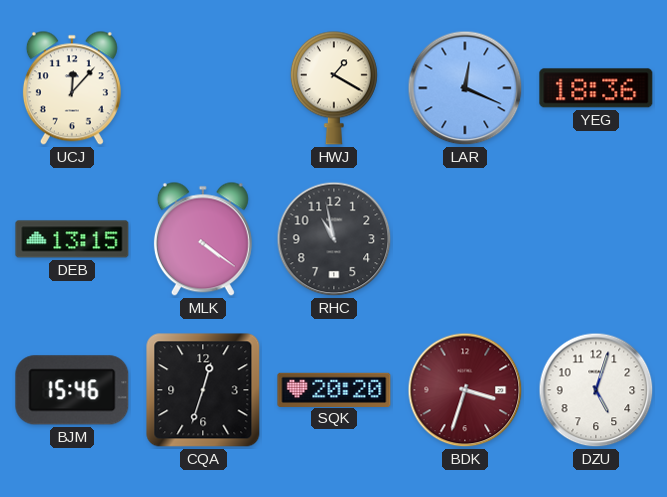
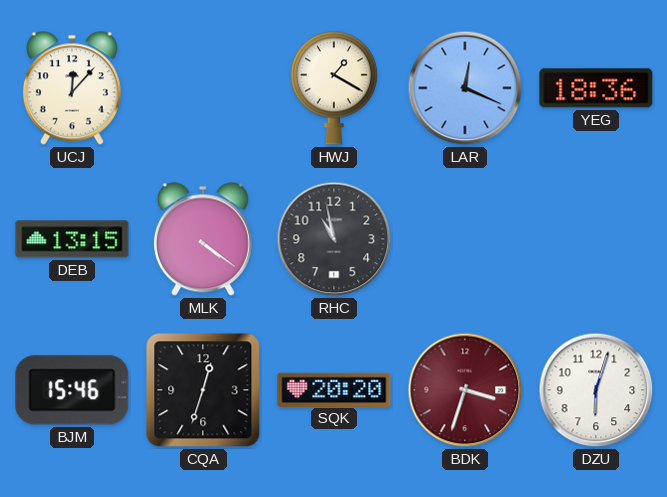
DZU: 5:03 -> 6:03
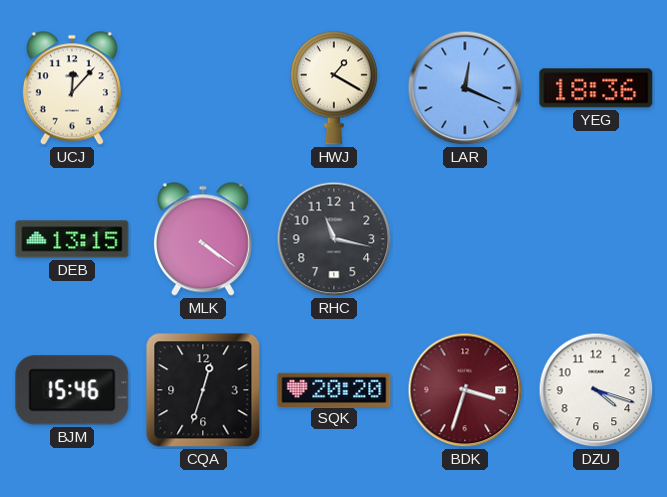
RHC: 10:58 -> 11:17
DZU: 6:03 -> 4:18
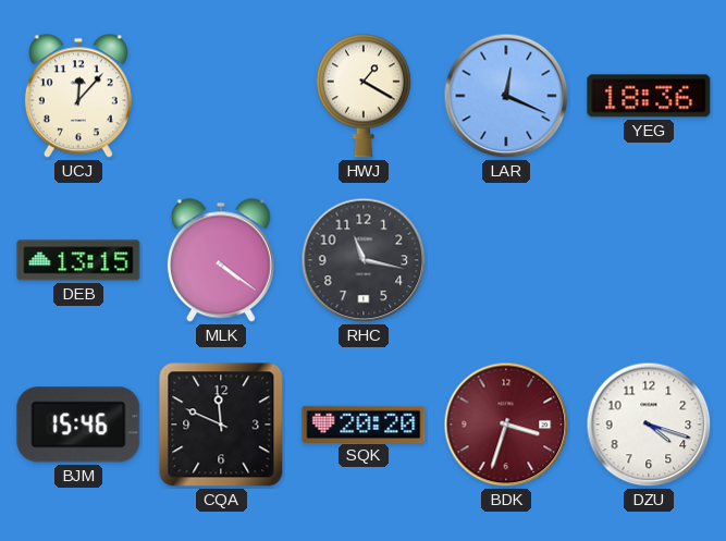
CQA: 12:33 -> 11:49
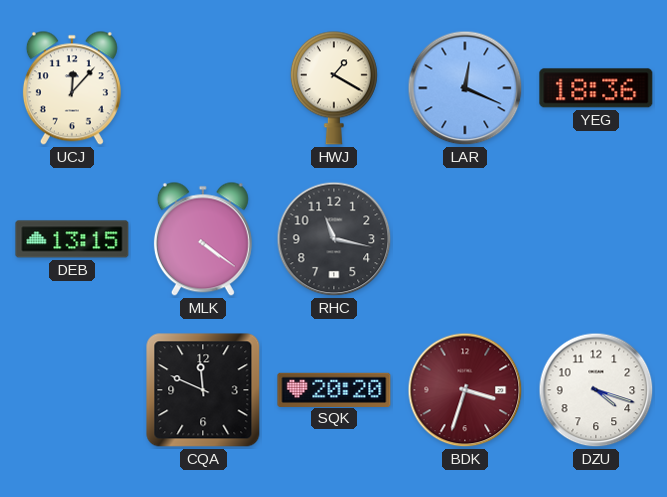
BJM: 15:46 -> none
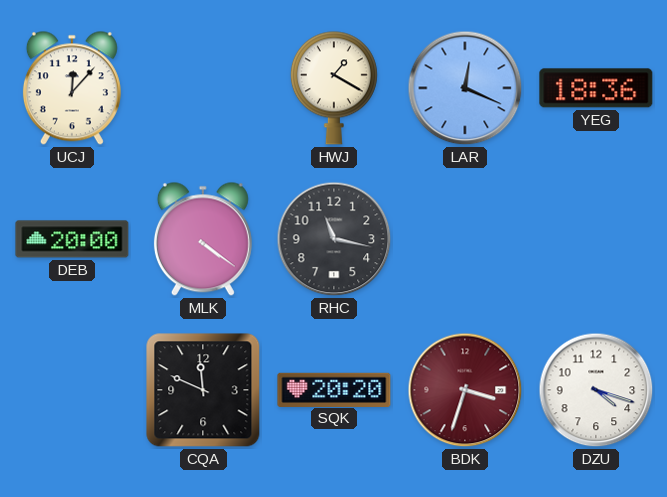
DEB: 13:15 -> 20:00
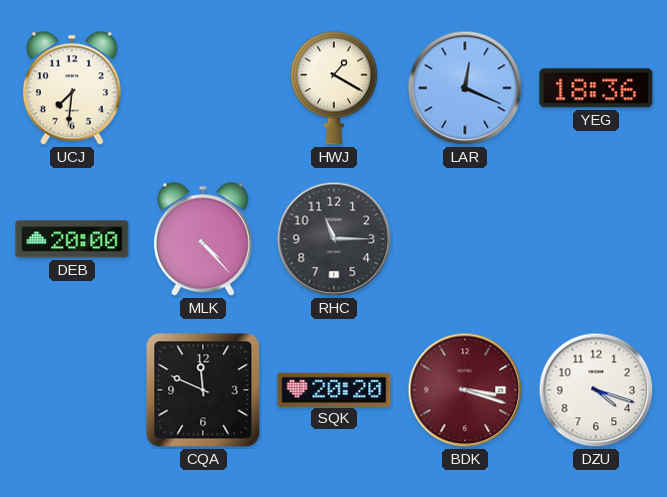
UCJ: 12:07 -> 7:31
MLK: 4:21 -> 4:23
RHC: 11:17 -> 11:15
BDK: 3:33 -> 3:18
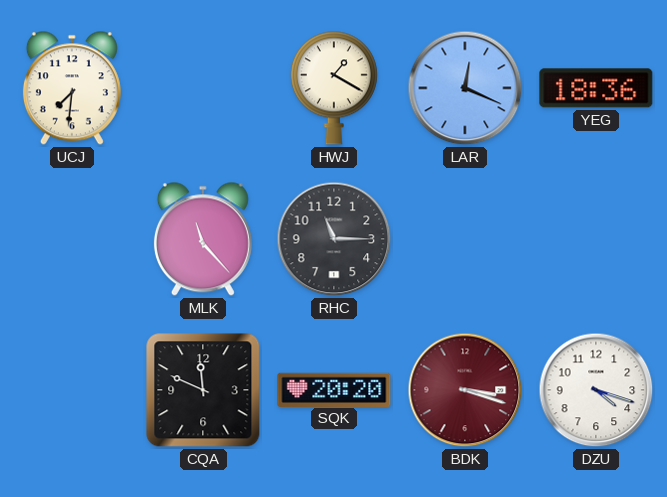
DEB: 20:00 -> none
MLK: 4:23 -> 11:23
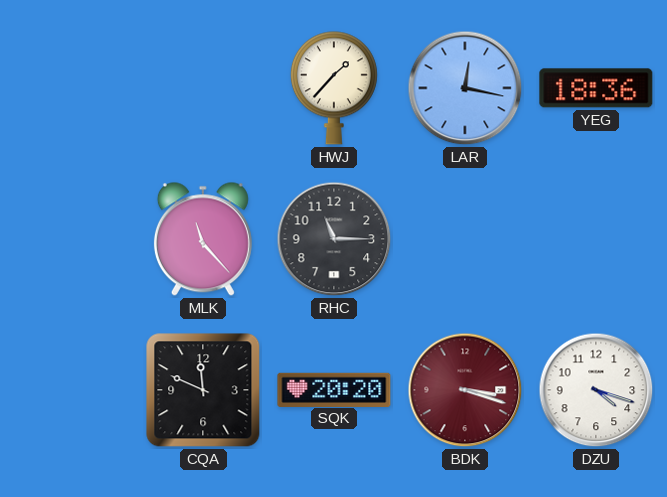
UCJ: 7:31 -> none
HWJ: 1:20 -> 1:37
LAR: 12:19 -> 12:17
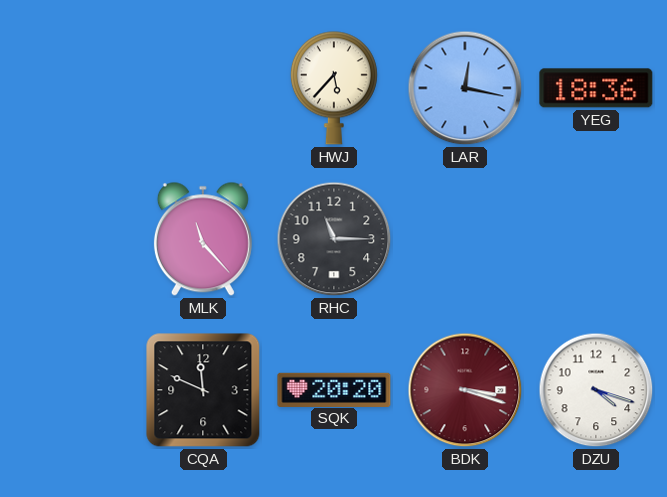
HWJ: 1:37 -> 5:37
